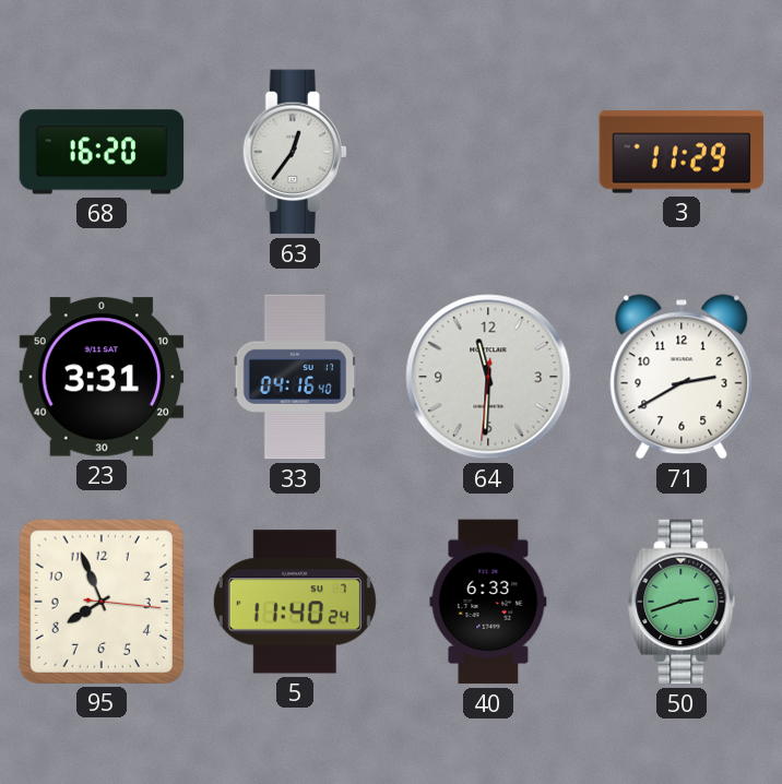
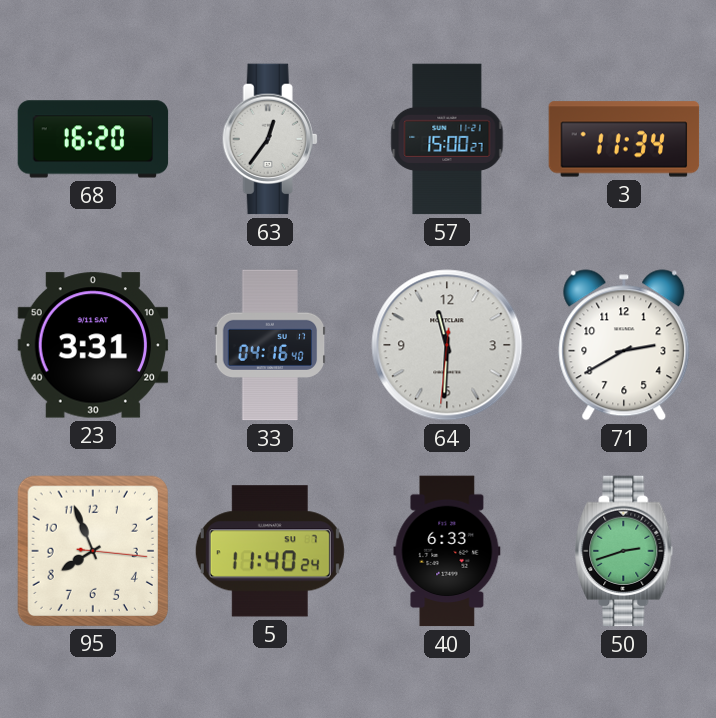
57: none -> 15:00
3: 11:29 -> 11:34
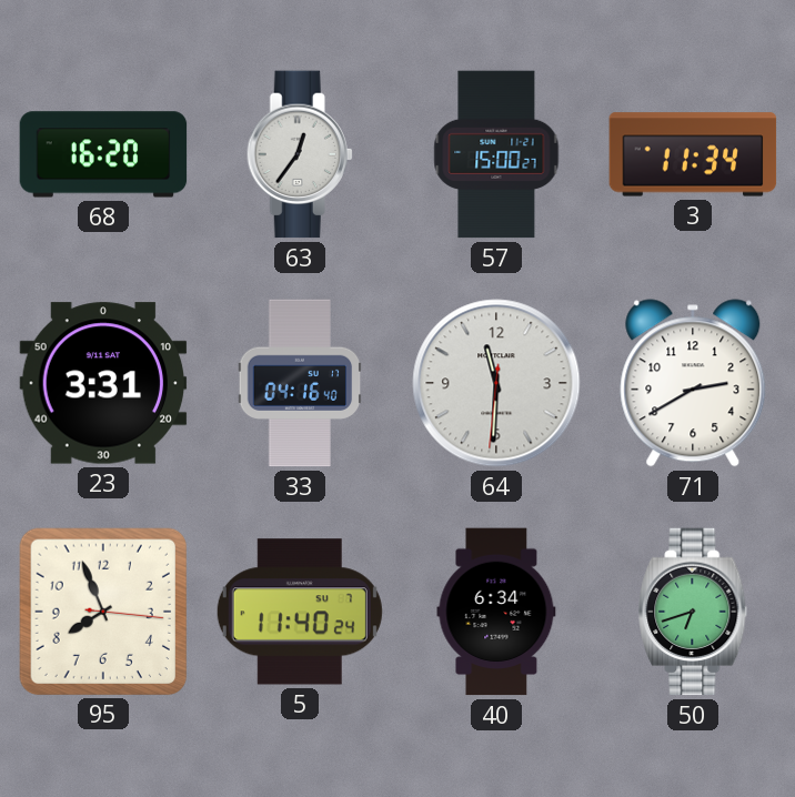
40: 6:33 -> 6:34
50: 2:42 -> 6:42
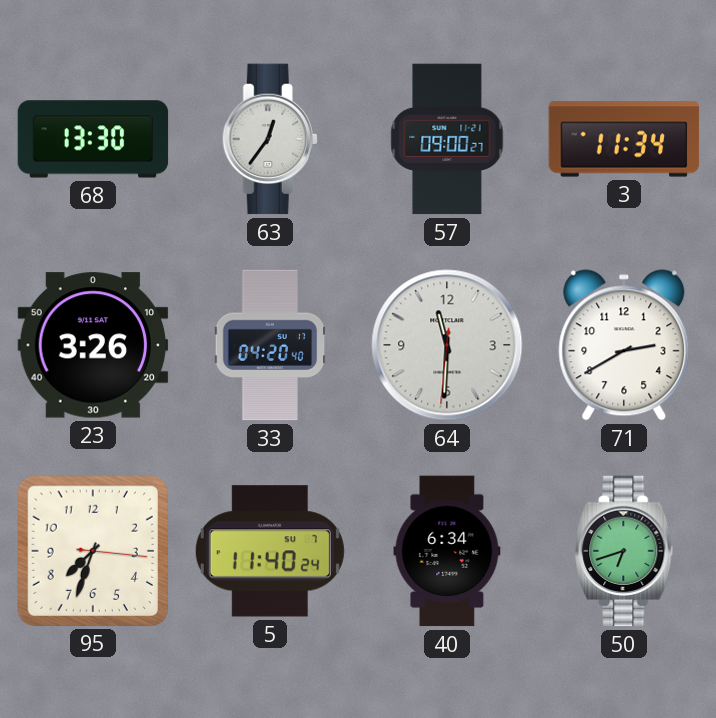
68: 16:20 -> 13:30
57: 15:00 -> 09:00
23: 3:31 -> 3:26
33: 04:16 -> 04:20
95: 7:56 -> 7:33
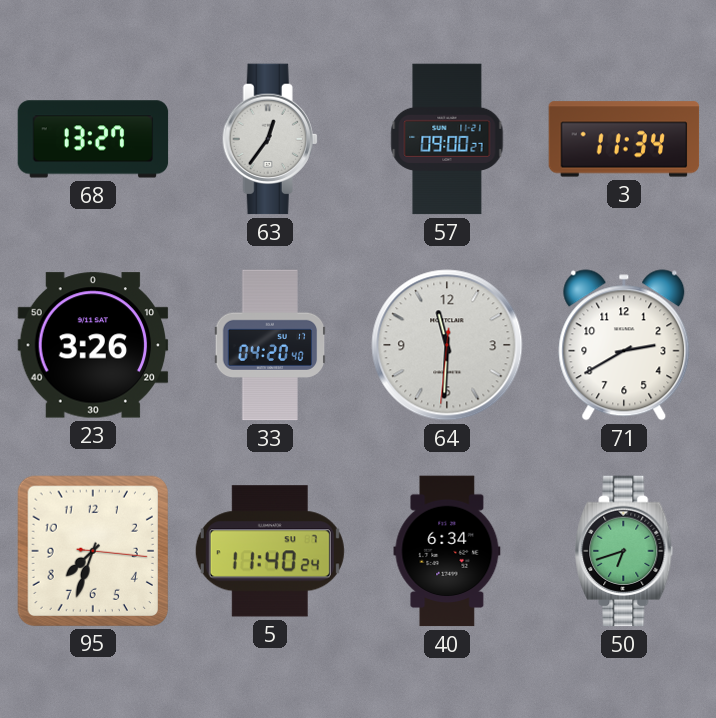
68: 13:30 -> 13:27
